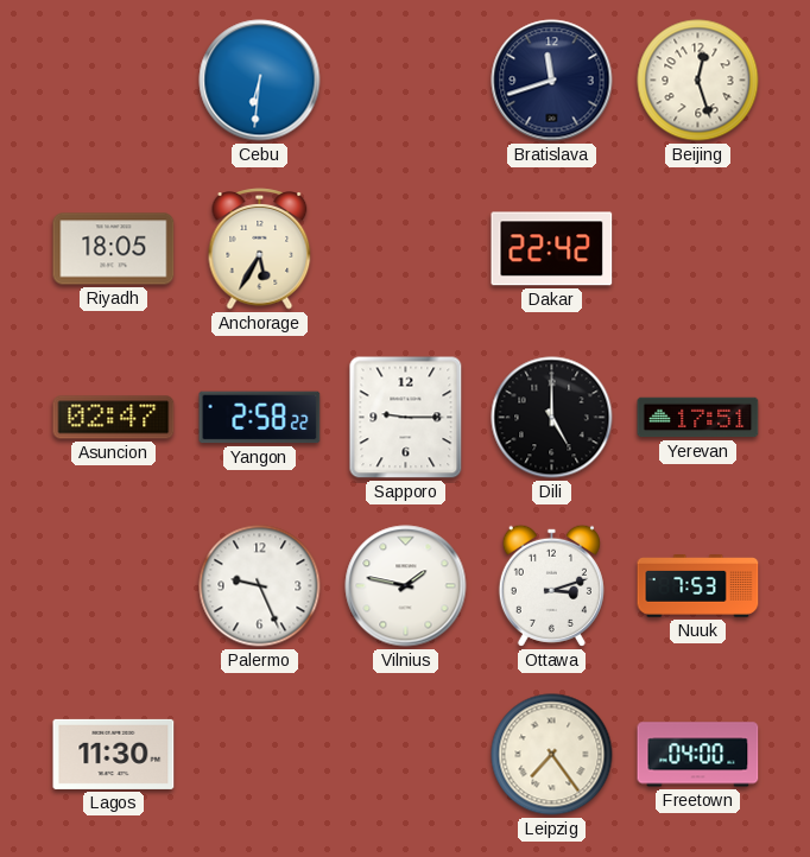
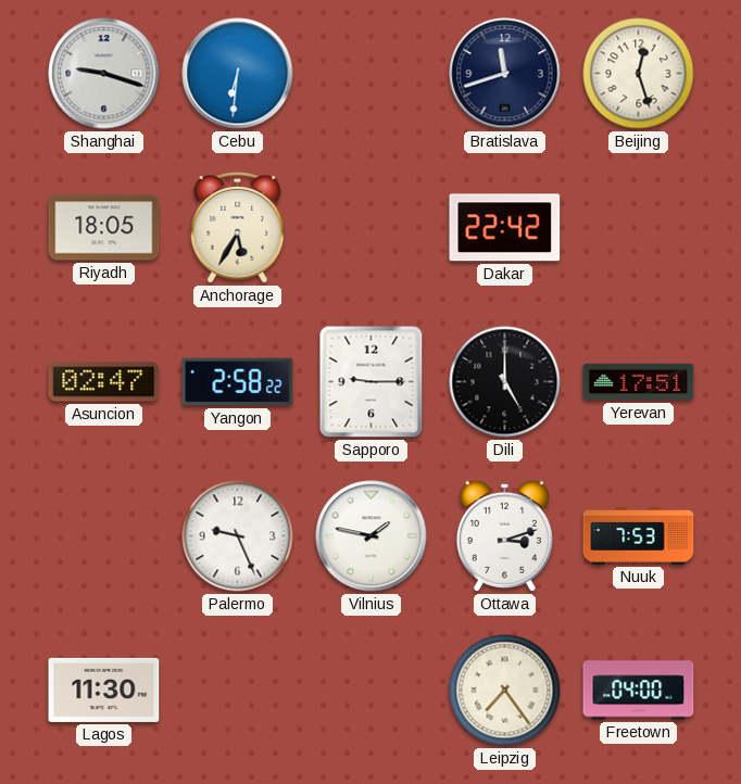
Shanghai: none -> 9:18
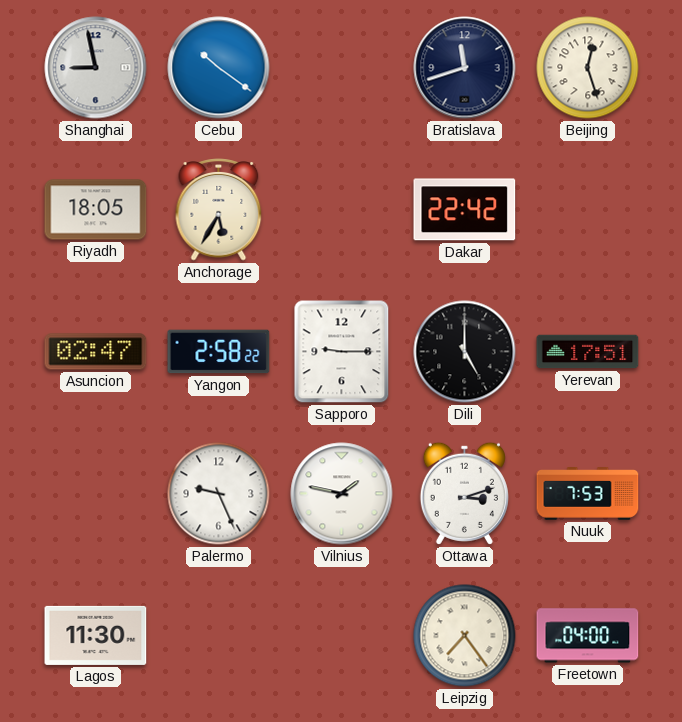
Shanghai: 9:18 -> 8:58
Cebu: 6:31 -> 10:21
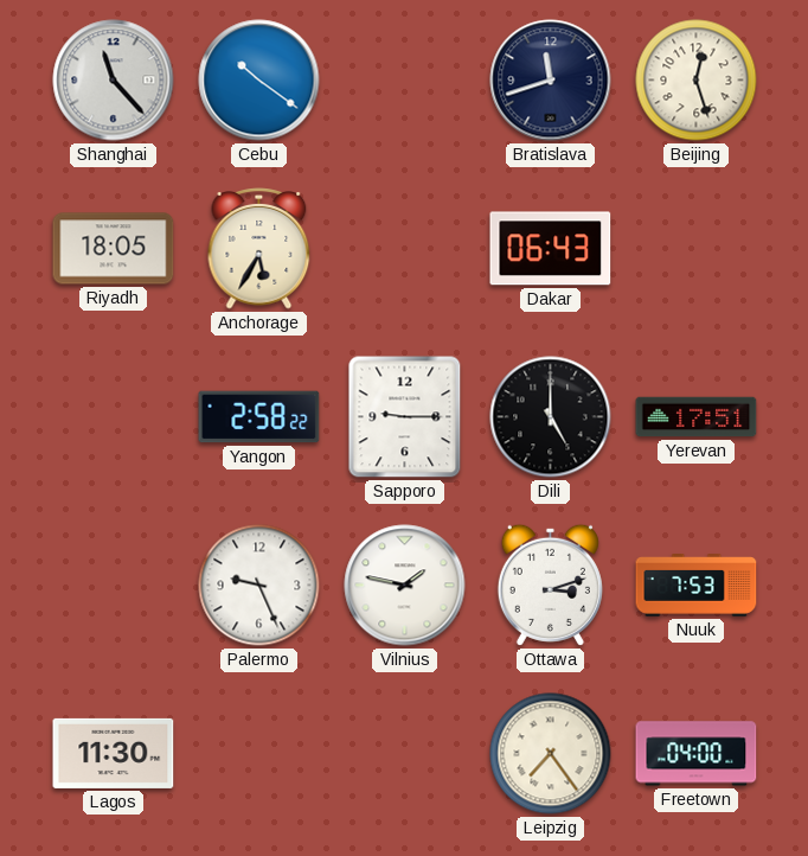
Shanghai: 8:58 -> 11:23
Dakar: 22:42 -> 06:43
Asuncion: 02:47 -> none
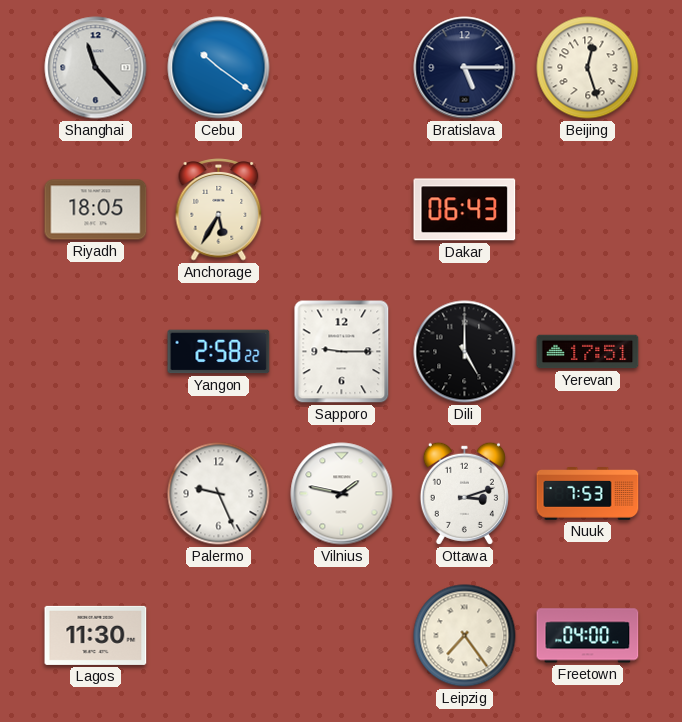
Bratislava: 11:42 -> 5:15
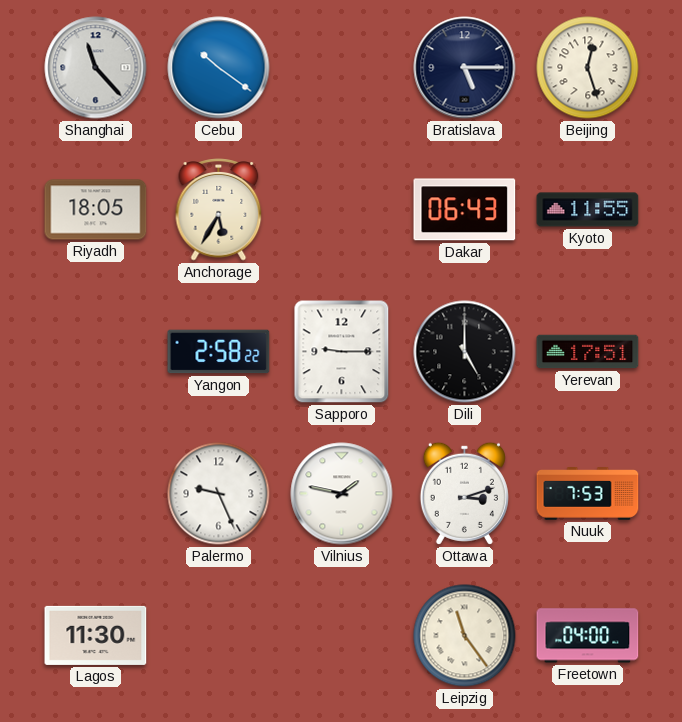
Kyoto: none -> 11:55
Leipzig: 7:24 -> 11:24
